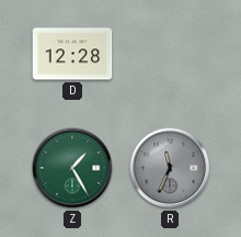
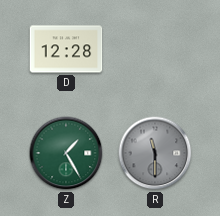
R: 11:34 -> 11:30
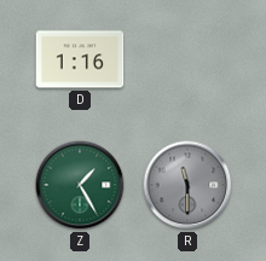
D: 12:28 -> 1:16
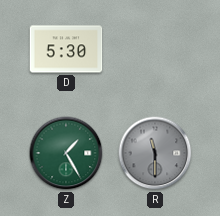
D: 1:16 -> 5:30
